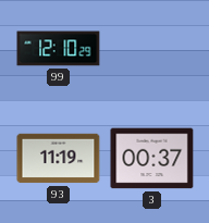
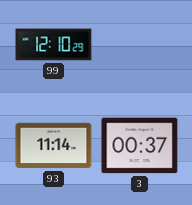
93: 11:19 -> 11:14
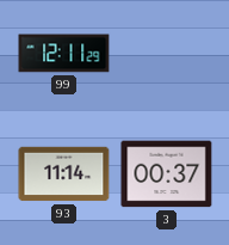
99: 12:10 -> 12:11
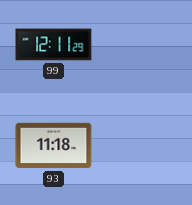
93: 11:14 -> 11:18
3: 00:37 -> none
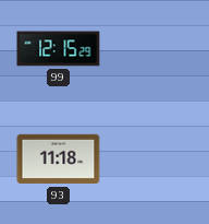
99: 12:11 -> 12:15
